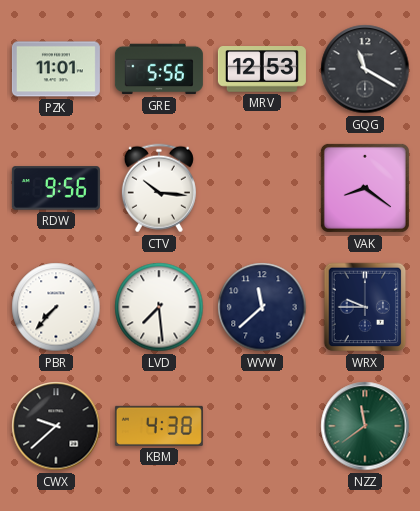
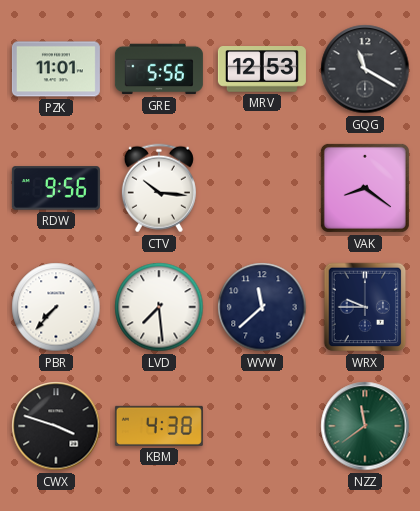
CWX: 9:38 -> 3:48
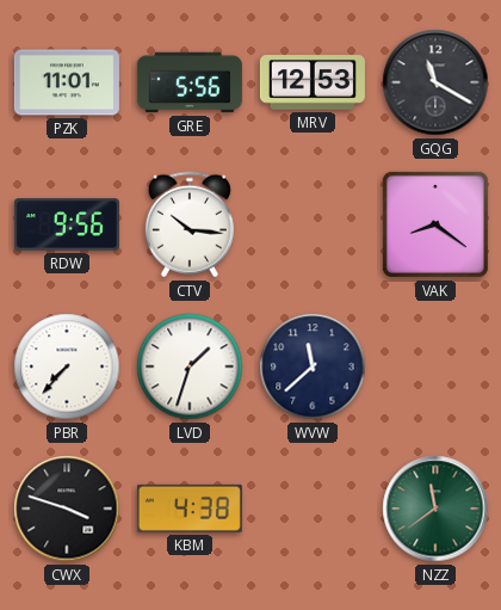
LVD: 7:29 -> 1:33
WRX: 9:45 -> none
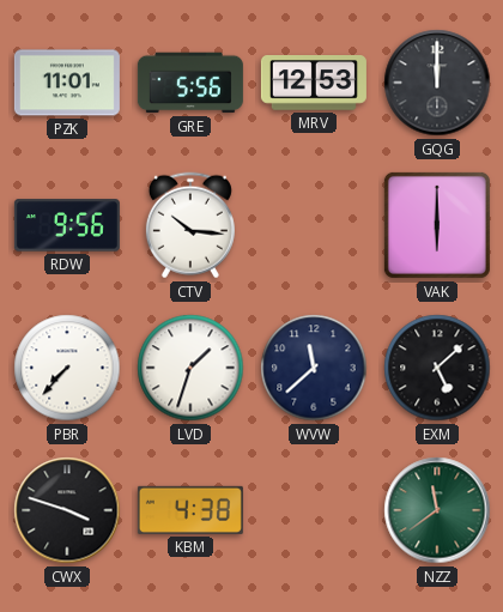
GQG: 11:20 -> 12:00
VAK: 8:21 -> 6:00
EXM: none -> 5:08
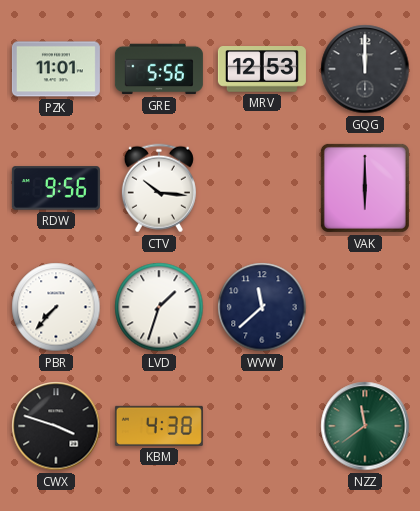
EXM: 5:08 -> none
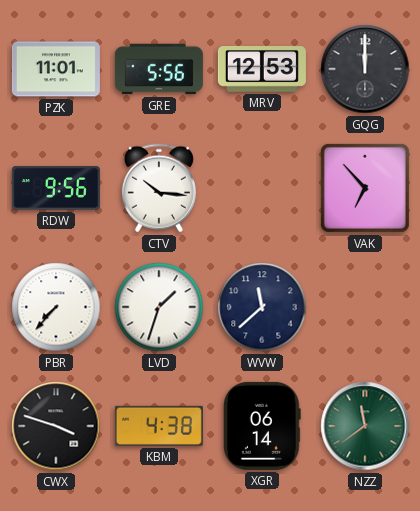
VAK: 6:00 -> 6:53
XGR: none -> 06:14
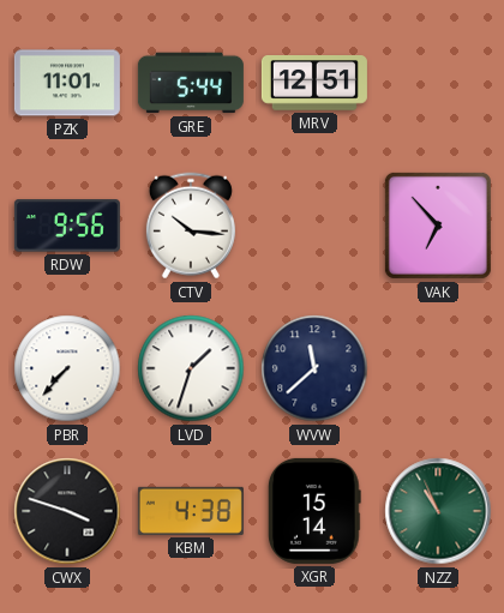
GRE: 5:56 -> 5:44
MRV: 12:53 -> 12:51
GQG: 12:00 -> none
XGR: 06:14 -> 15:14
NZZ: 11:39 -> 10:56
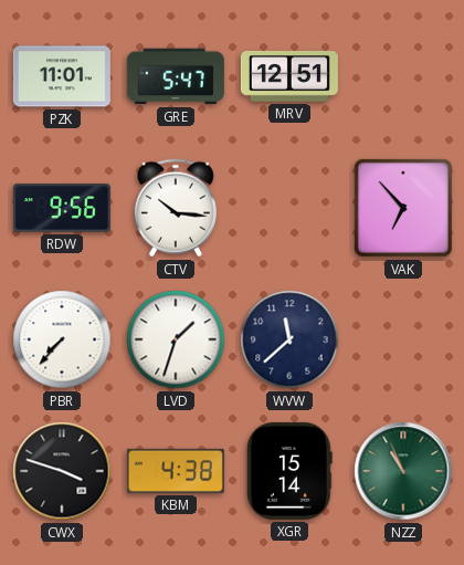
GRE: 5:44 -> 5:47
